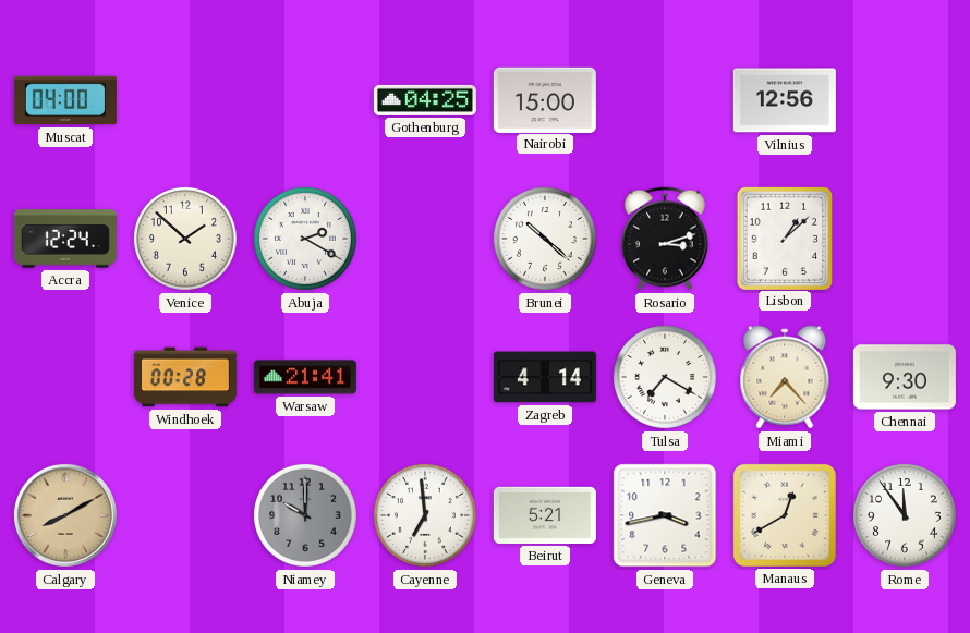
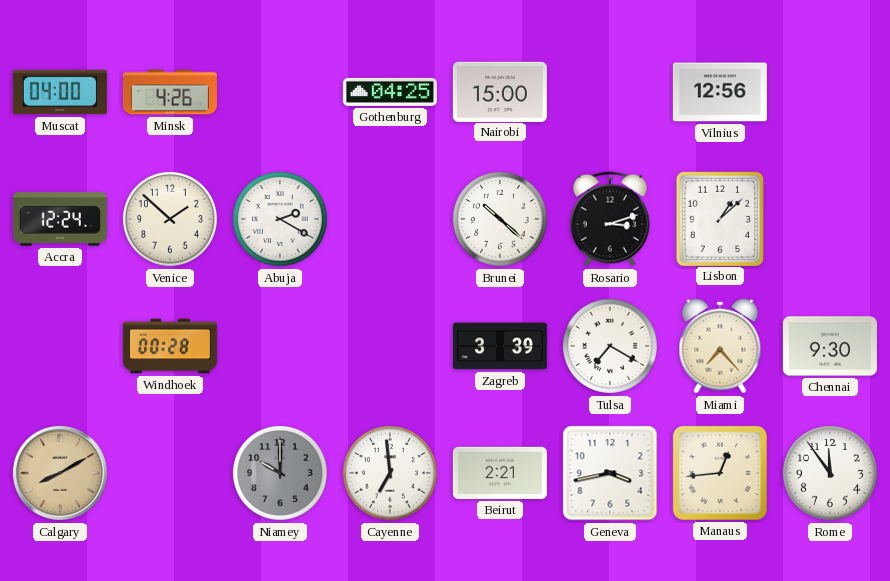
Minsk: none -> 4:26
Warsaw: 21:41 -> none
Zagreb: 4:14 -> 3:39
Beirut: 5:21 -> 2:21
Manaus: 12:40 -> 12:44
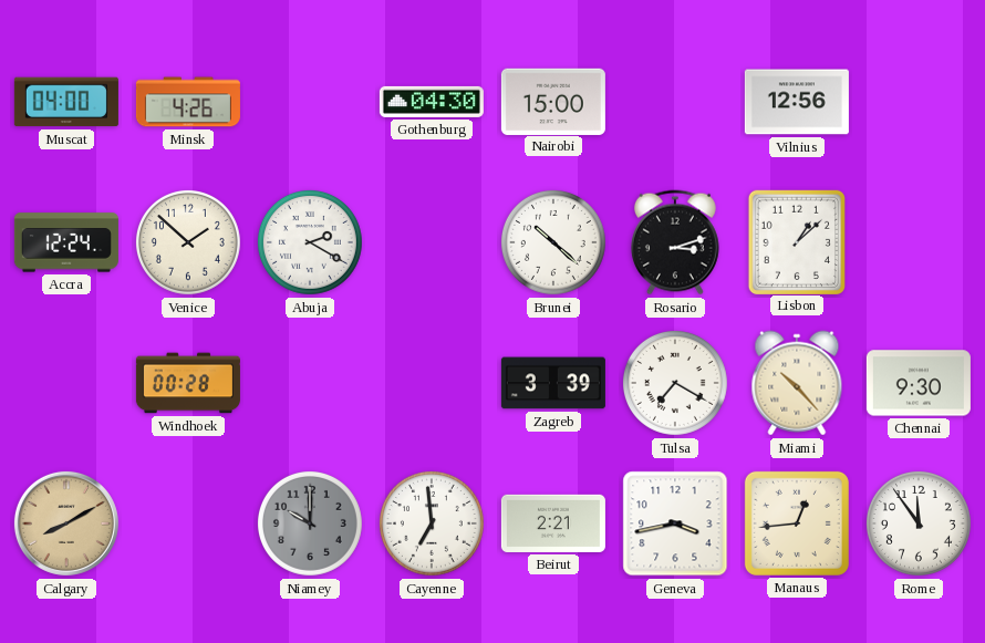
Gothenburg: 04:25 -> 04:30
Miami: 7:23 -> 10:23
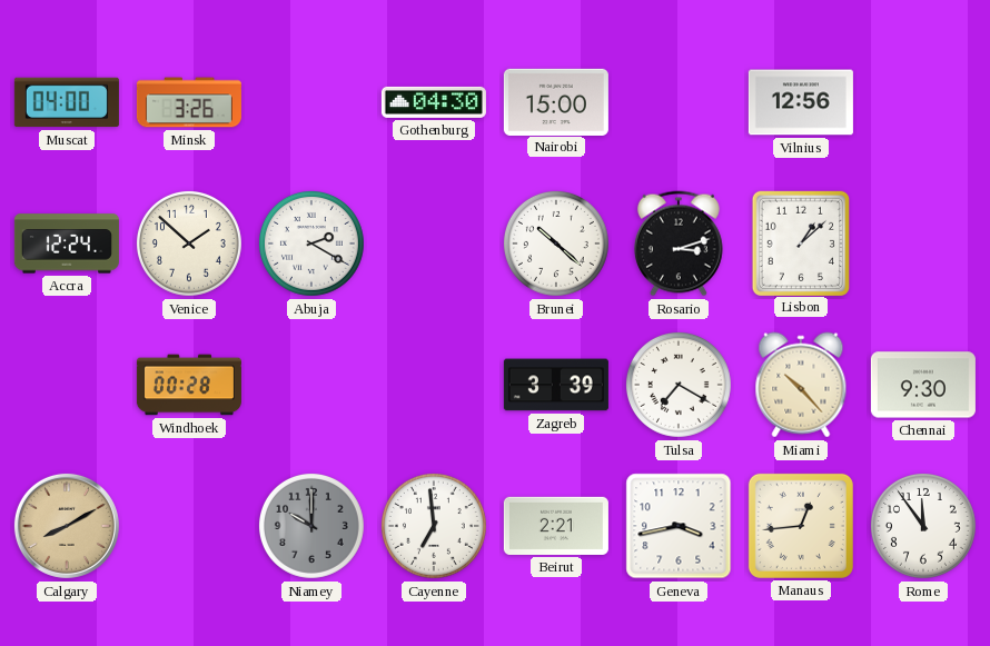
Minsk: 4:26 -> 3:26
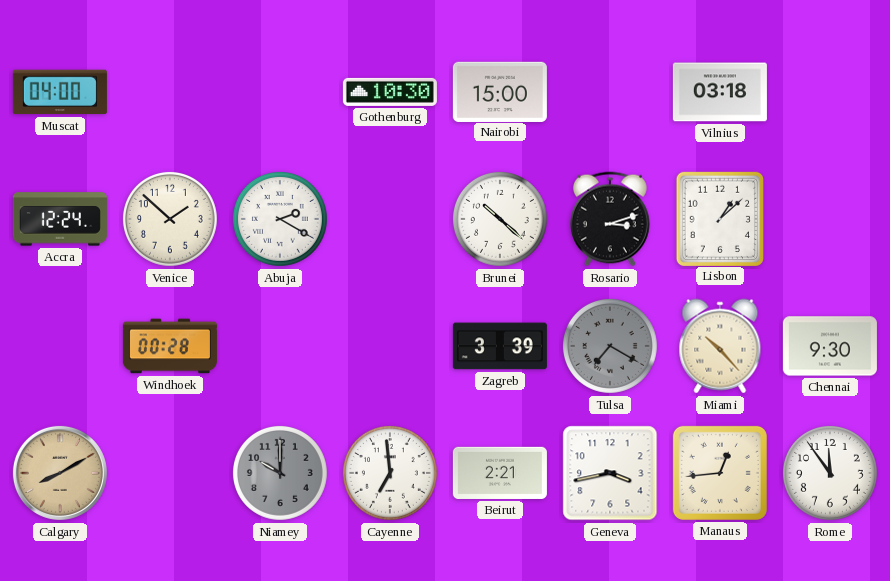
Minsk: 3:26 -> none
Gothenburg: 04:30 -> 10:30
Vilnius: 12:56 -> 03:18
Tulsa dial: white -> grey
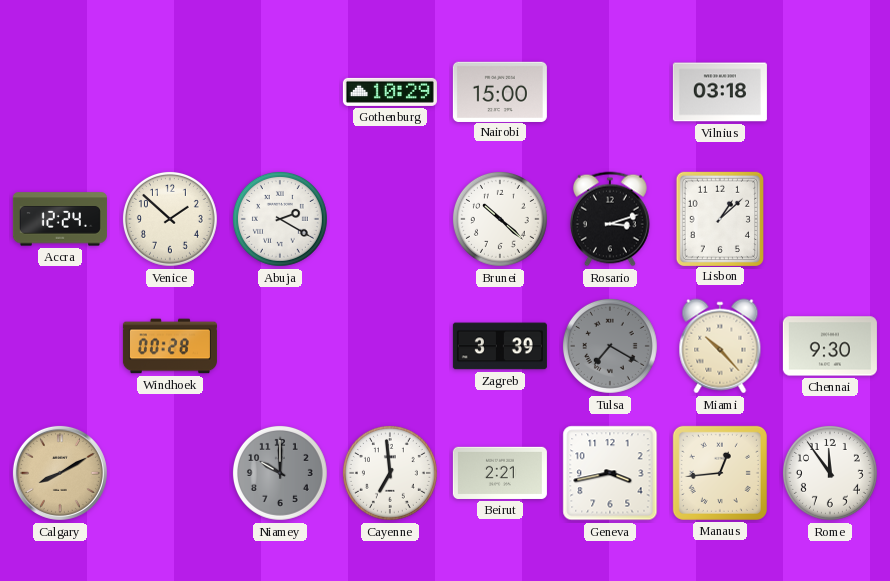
Muscat: 04:00 -> none
Gothenburg: 10:30 -> 10:29
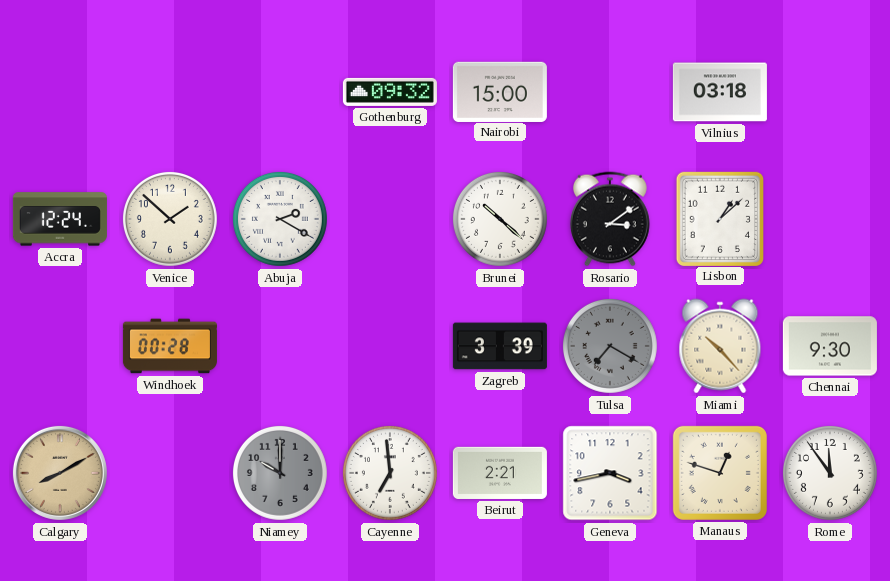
Gothenburg: 10:29 -> 09:32
Rosario: 3:12 -> 3:09
Manaus: 12:44 -> 12:48
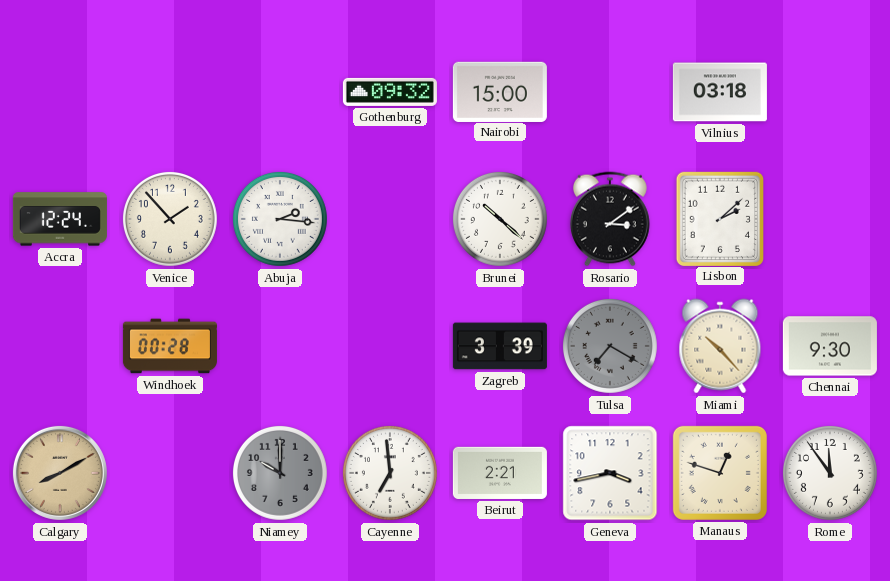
Venice: 1:52 -> 1:53
Abuja: 2:20 -> 2:16
Lisbon: 1:08 -> 2:08
